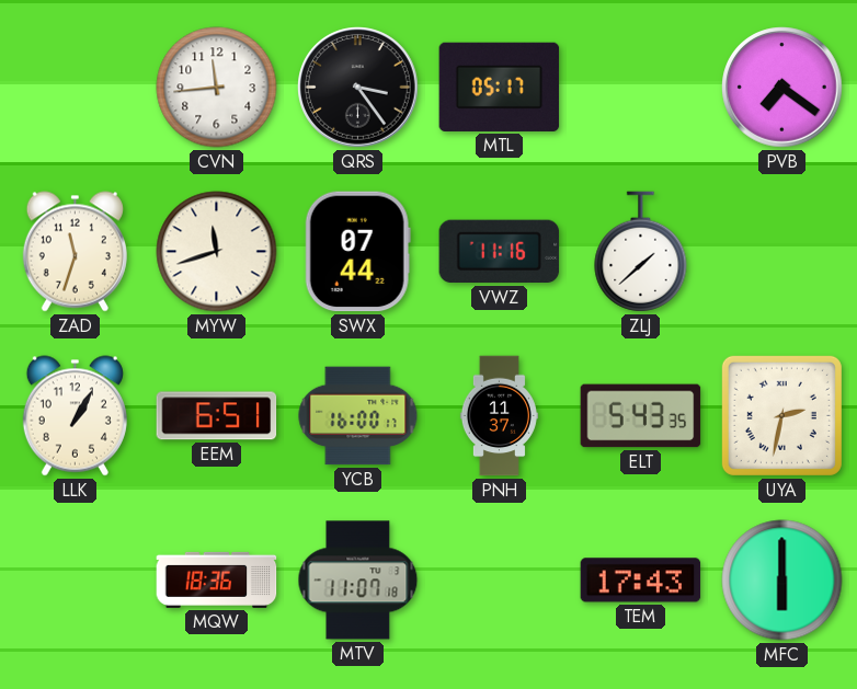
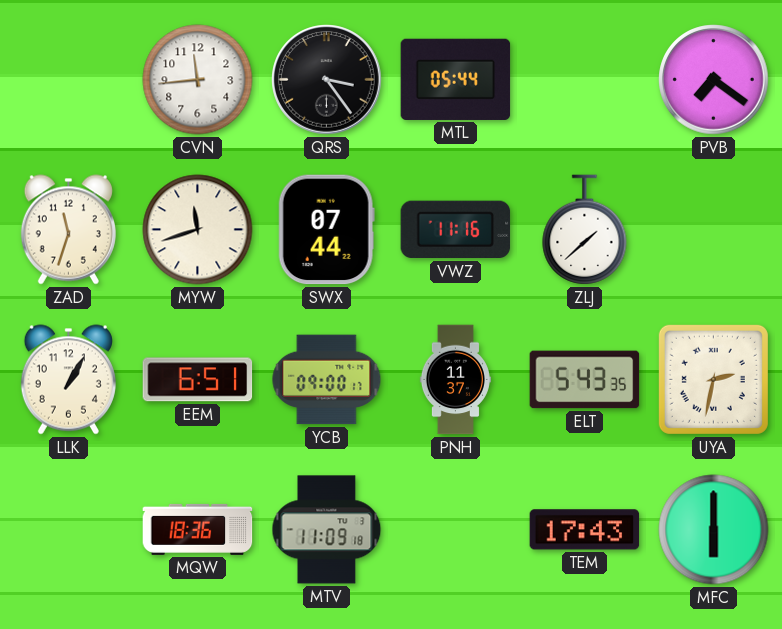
MTL: 05:17 -> 05:44
YCB: 16:00 -> 09:00
MTV: 11:07 -> 11:09
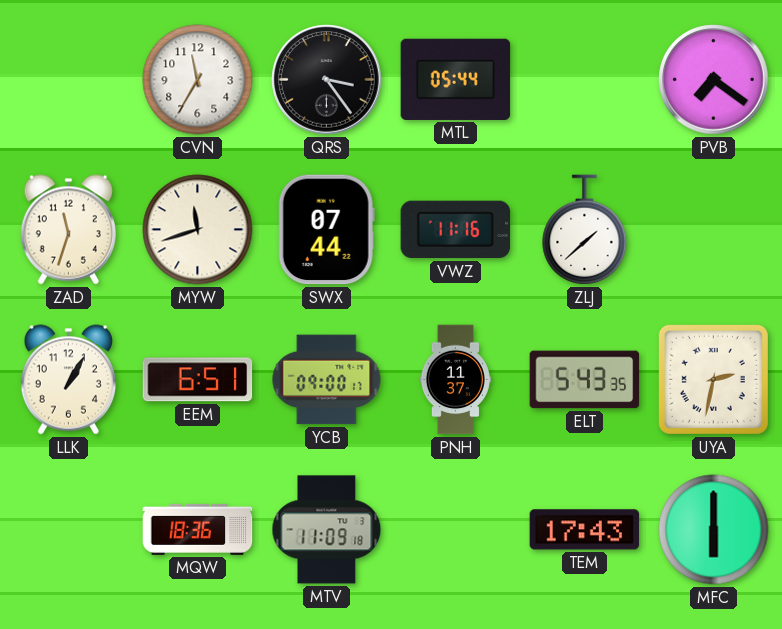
CVN: 11:44 -> 11:35
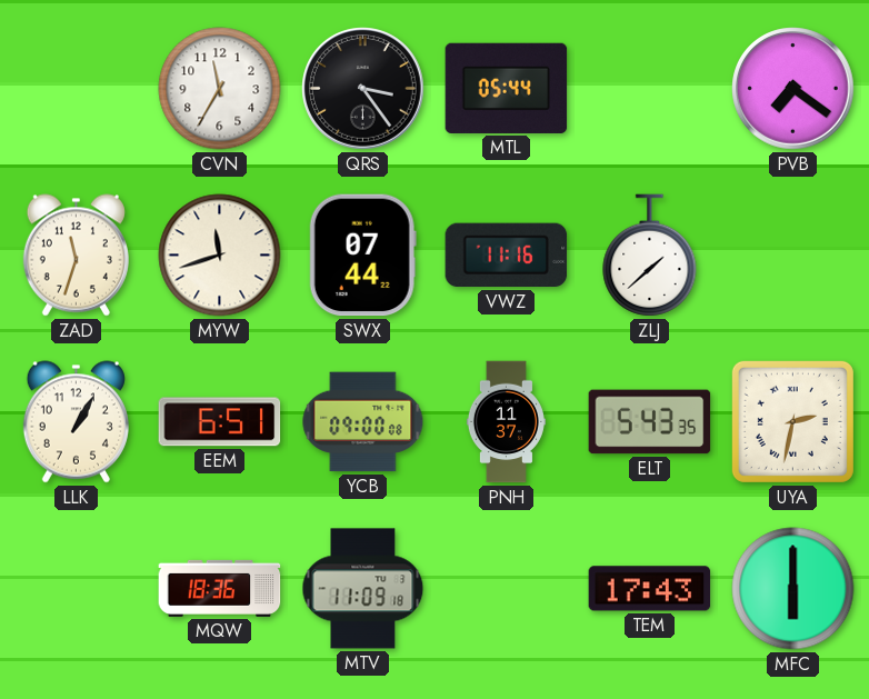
YCB: 09:00:17 -> 09:00:08
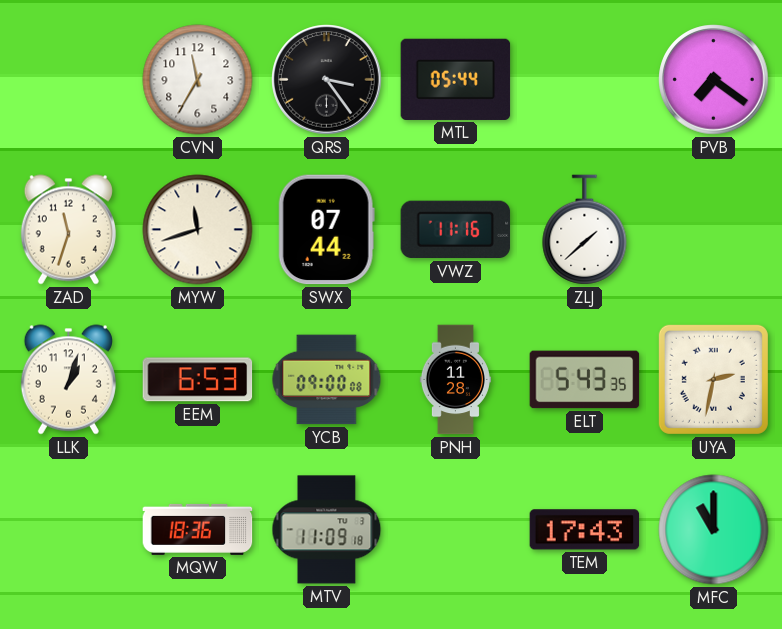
LLK: 1:05 -> 1:03
EEM: 6:51 -> 6:53
PNH: 11:37 -> 11:28
MFC: 6:00 -> 11:00
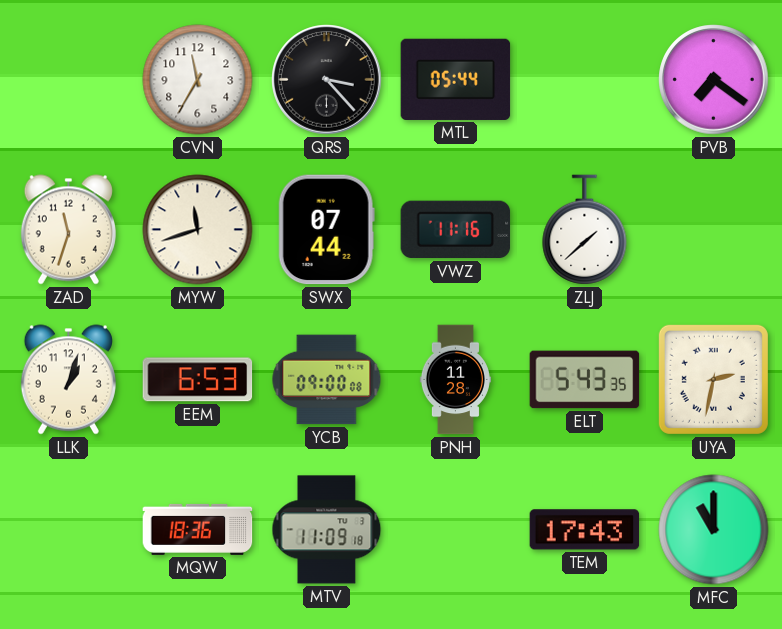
QRS: 3:24 -> 3:23
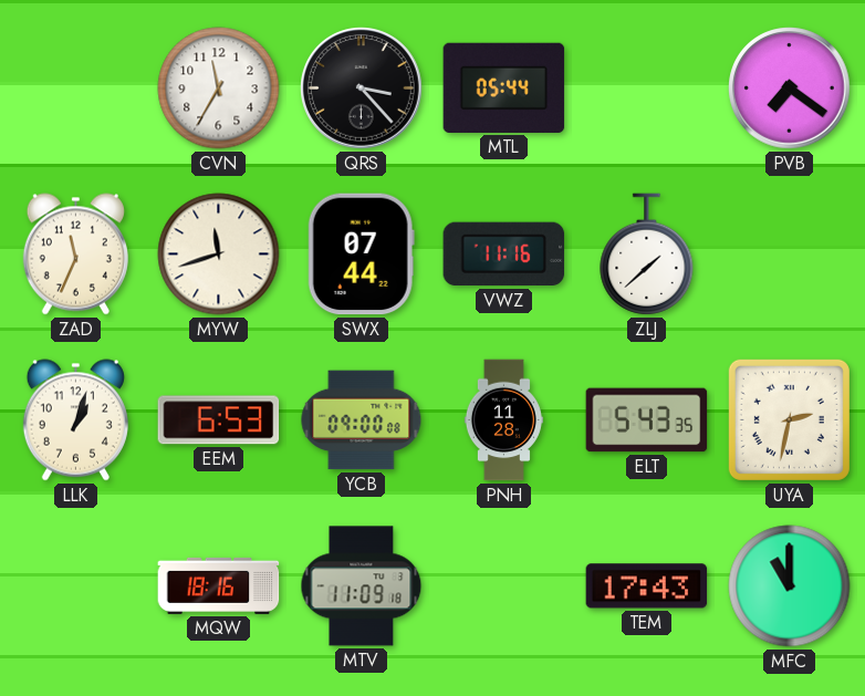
ZAD: 11:33 -> 11:34
MQW: 18:36 -> 18:16
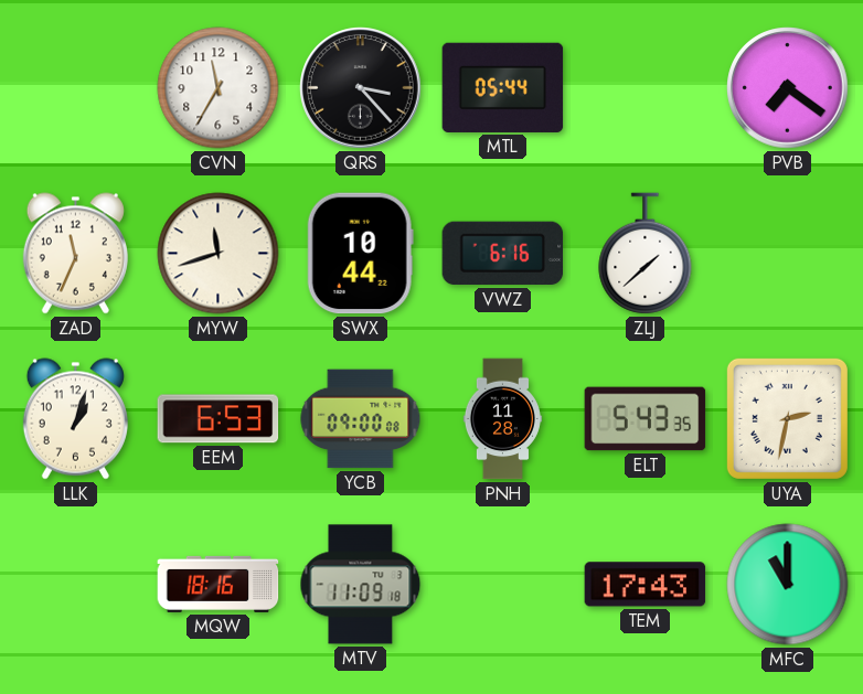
SWX: 07:44 -> 10:44
VWZ: 11:16 -> 6:16
